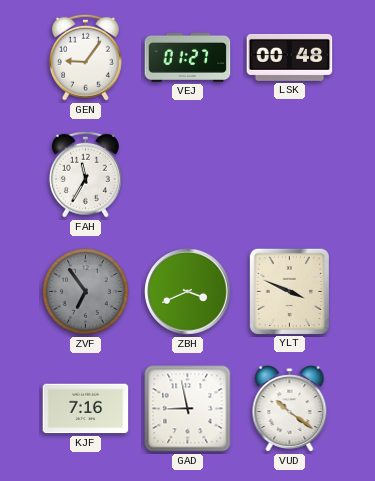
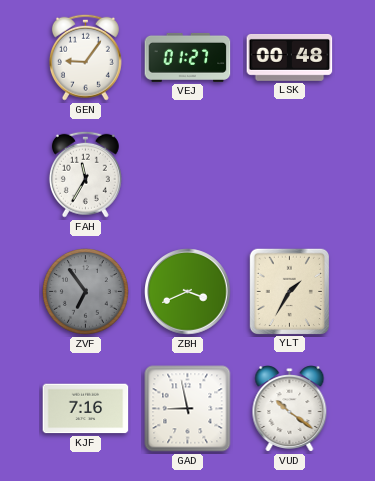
YLT: 3:49 -> 1:35
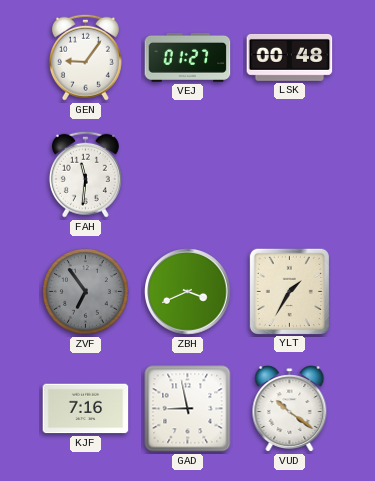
FAH: 11:35 -> 11:31
